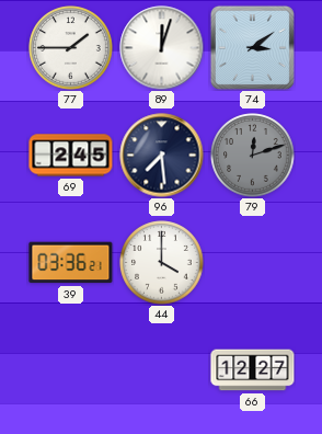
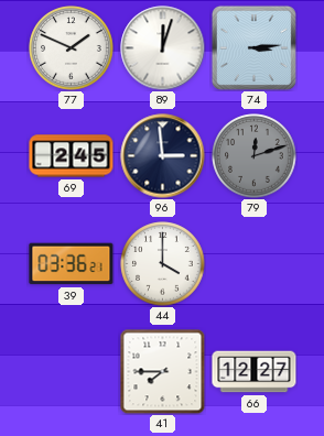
77: 1:45 -> 1:49
74: 3:09 -> 3:14
96: 7:29 -> 2:59
41: none -> 7:45
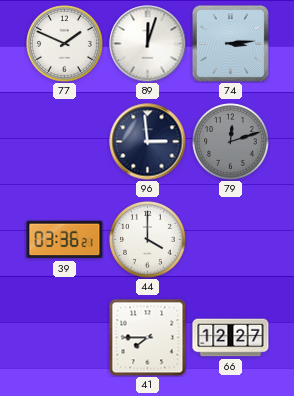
69: 2:45 -> none
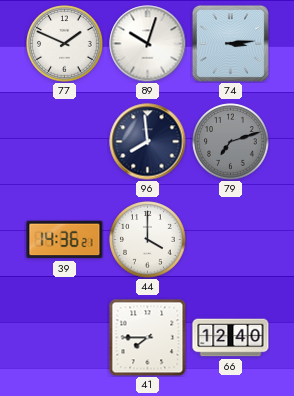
89: 12:03 -> 10:03
96: 2:59 -> 7:59
79: 12:12 -> 7:12
39: 03:36 -> 14:36
66: 12:27 -> 12:40
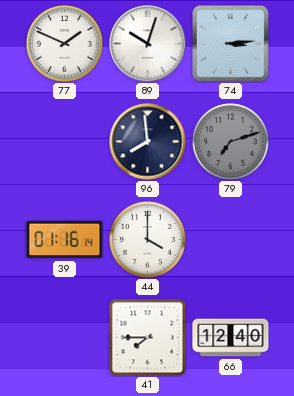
39: 14:36 -> 01:16
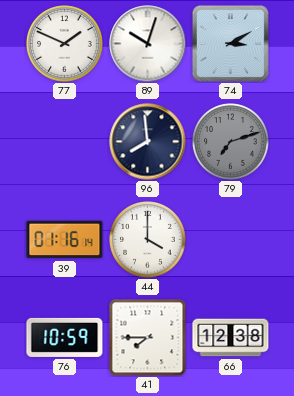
74: 3:14 -> 3:10
76: none -> 10:59
66: 12:40 -> 12:38
